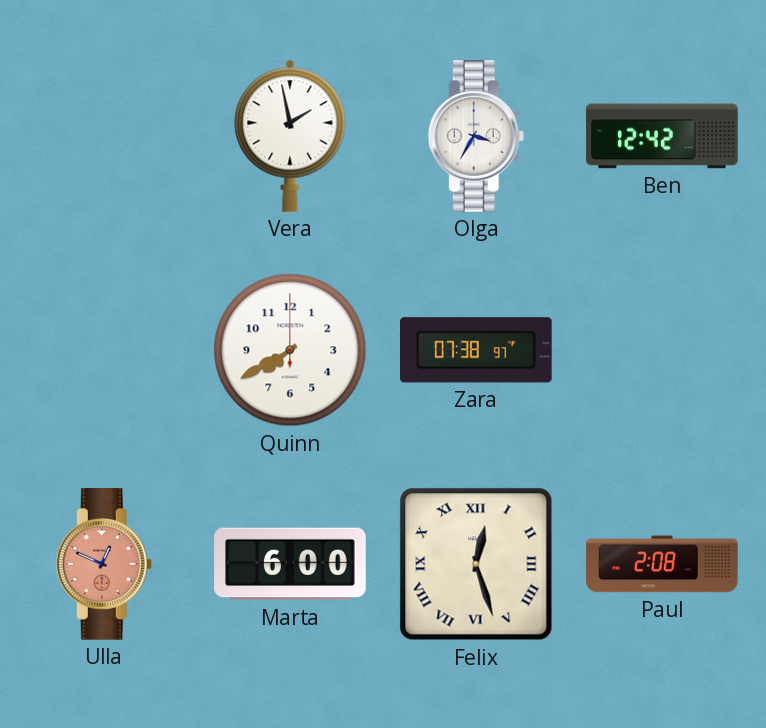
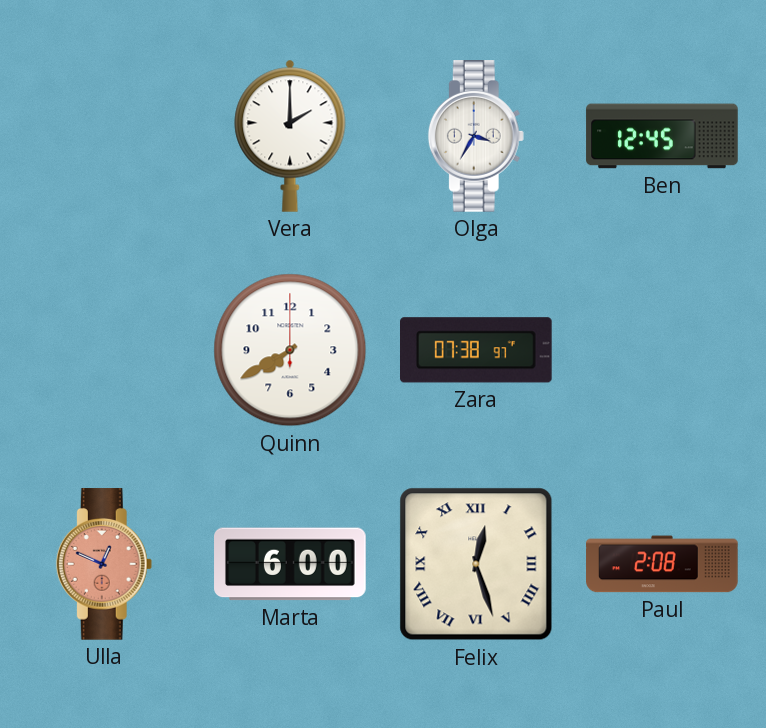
Vera: 1:58 -> 2:00
Ben: 12:42 -> 12:45
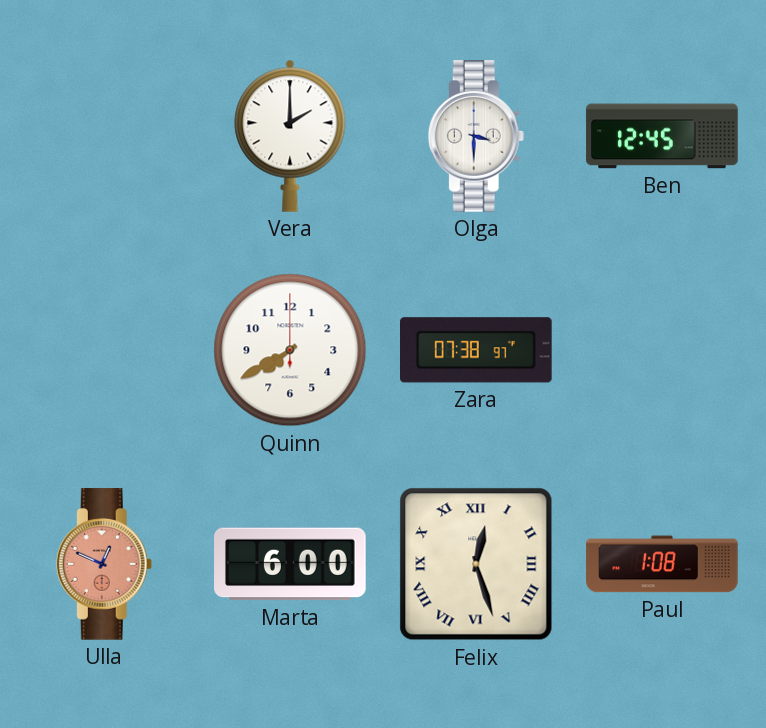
Olga: 3:35 -> 3:30
Paul: 2:08 -> 1:08
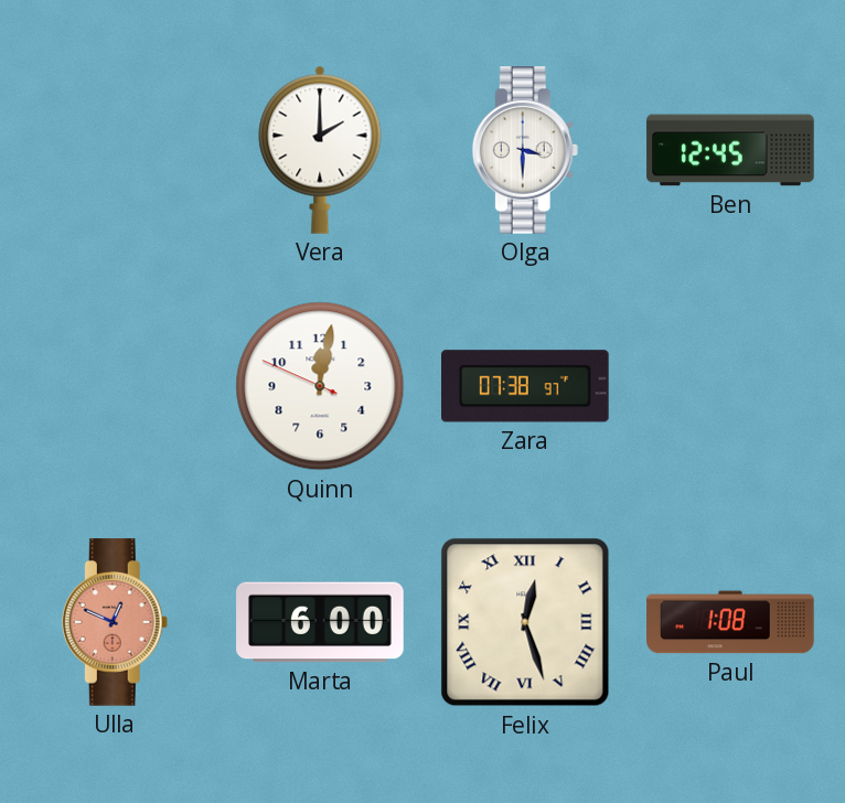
Quinn: 7:40 -> 12:01
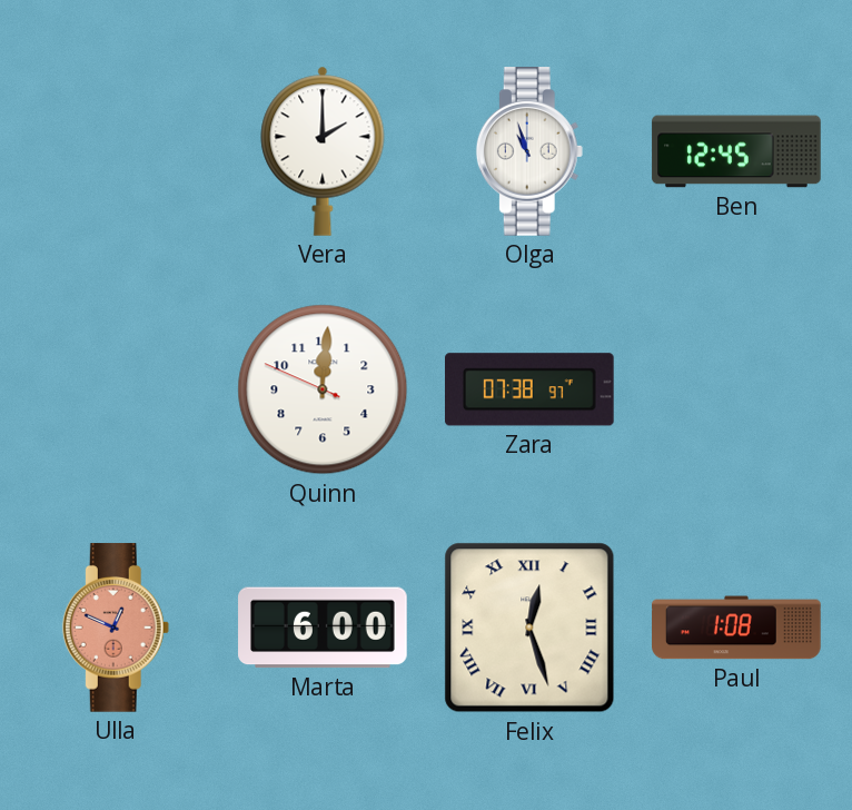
Olga: 3:30 -> 10:57
Quinn: 12:01 -> 12:00
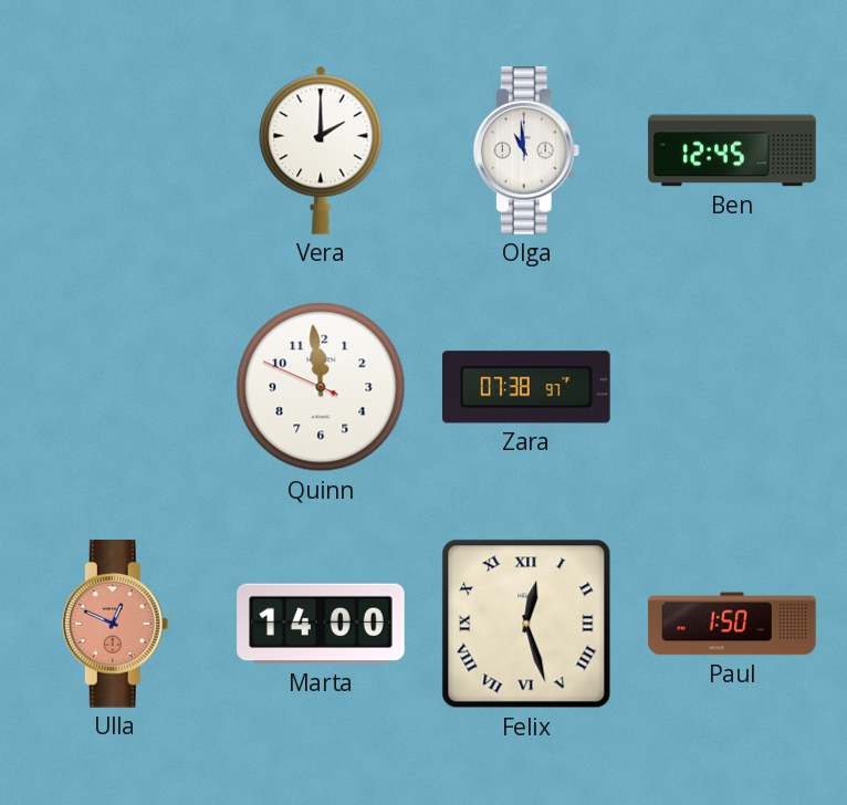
Olga: 10:57 -> 10:59
Quinn: 12:00 -> 11:58
Marta: 6:00 -> 14:00
Paul: 1:08 -> 1:50
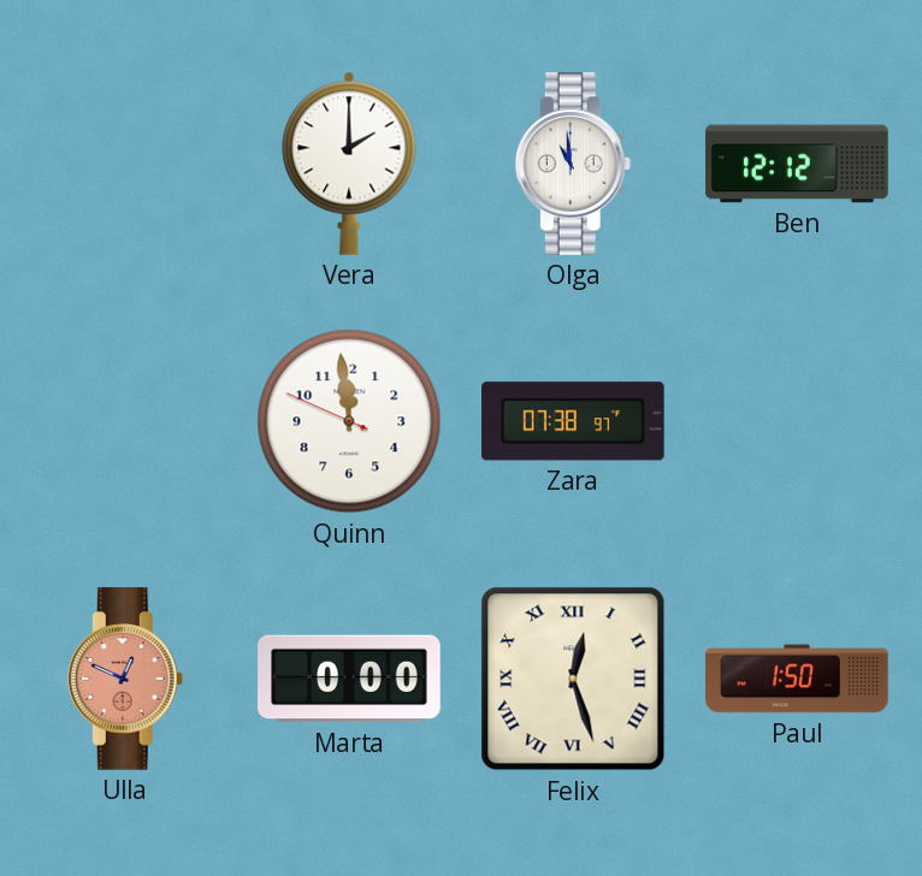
Ben: 12:45 -> 12:12
Marta: 14:00 -> 0:00
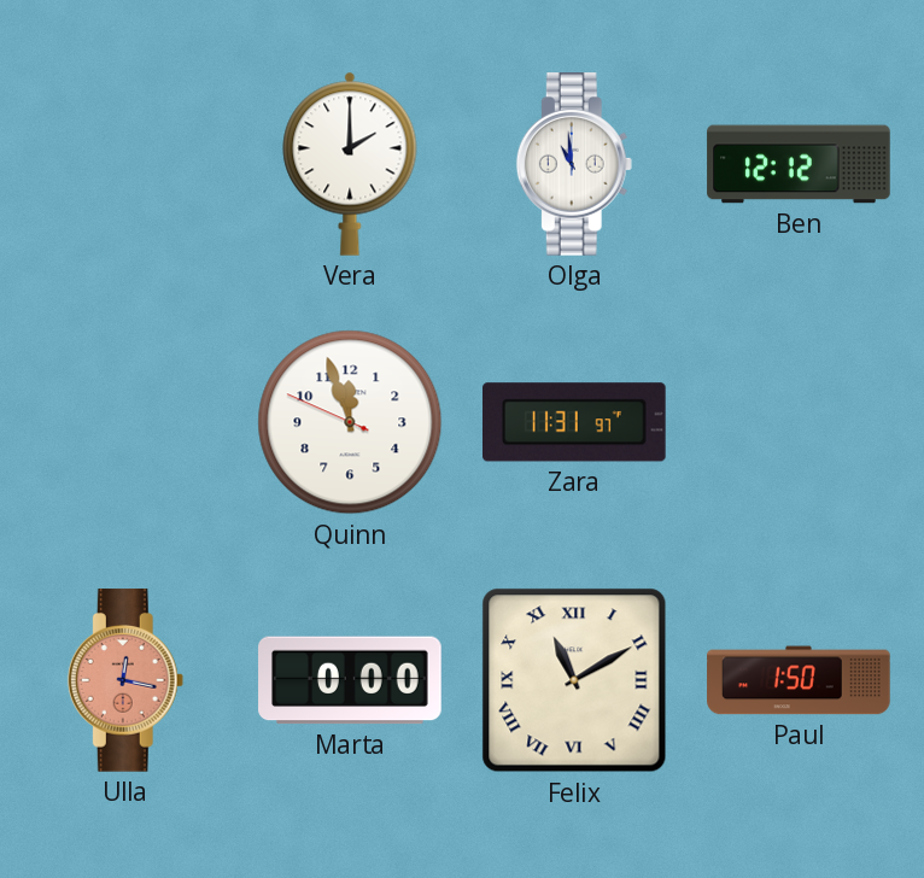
Quinn: 11:58 -> 11:56
Zara: 07:38 -> 11:31
Ulla: 12:49 -> 12:17
Felix: 12:27 -> 11:10
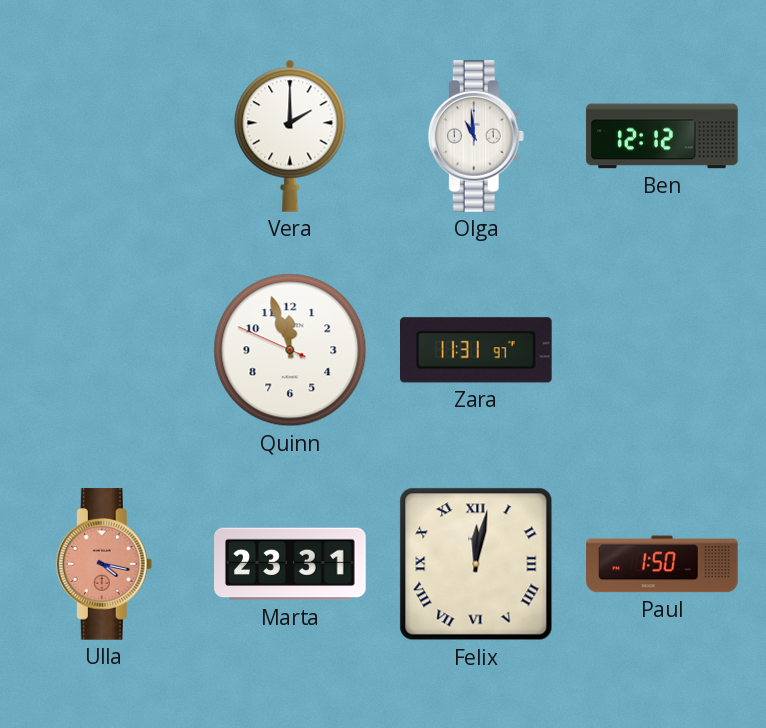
Ulla: 12:17 -> 4:17
Marta: 0:00 -> 23:31
Felix: 11:10 -> 12:02
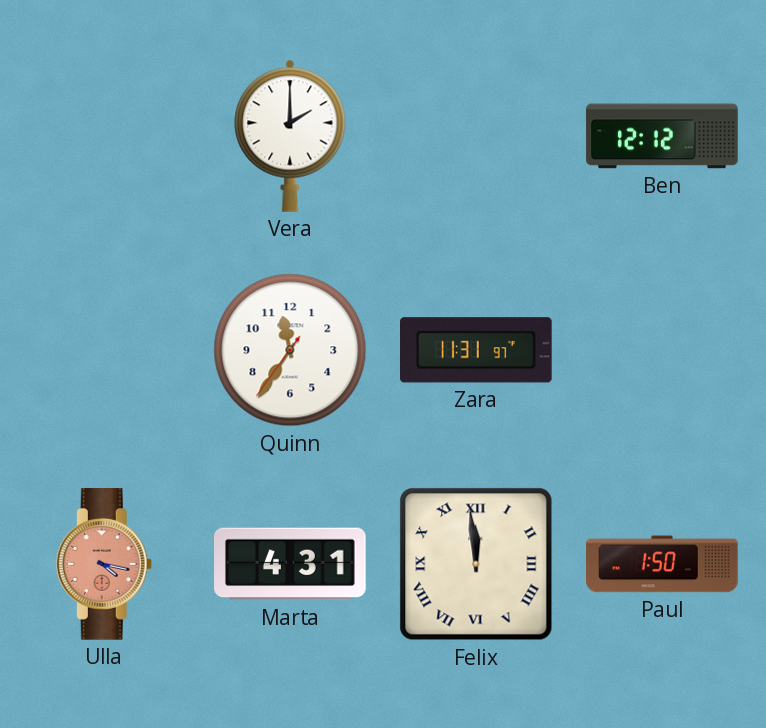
Olga: 10:59 -> none
Quinn: 11:56 -> 11:35
Marta: 23:31 -> 4:31
Felix: 12:02 -> 11:59
